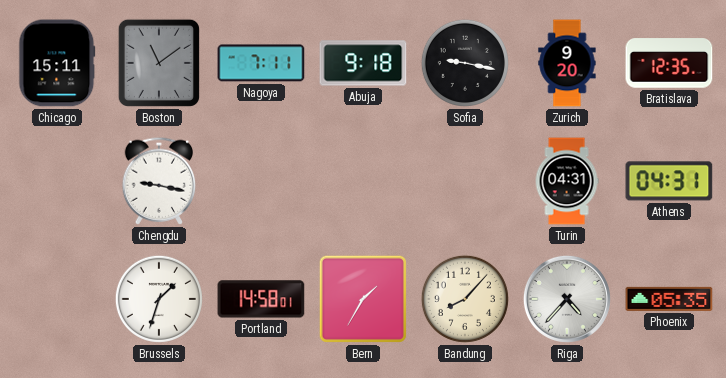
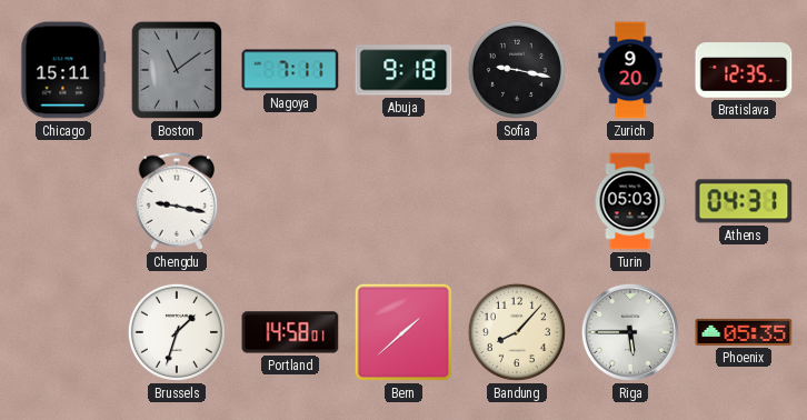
Turin: 04:31 -> 05:03
Bern: 1:35 -> 1:38
Riga: 4:37 -> 5:45
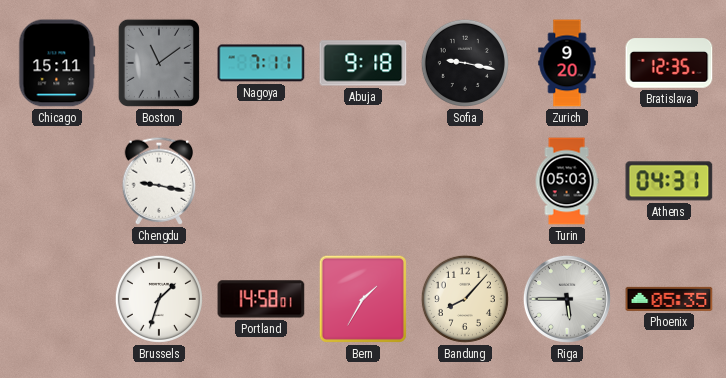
Bern: 1:38 -> 1:35
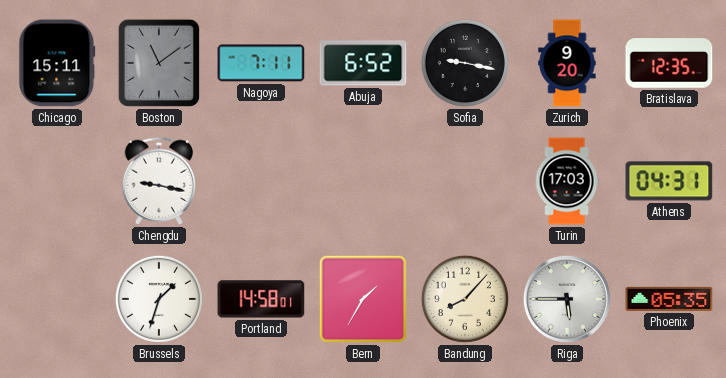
Abuja: 9:18 -> 6:52
Turin: 05:03 -> 17:03
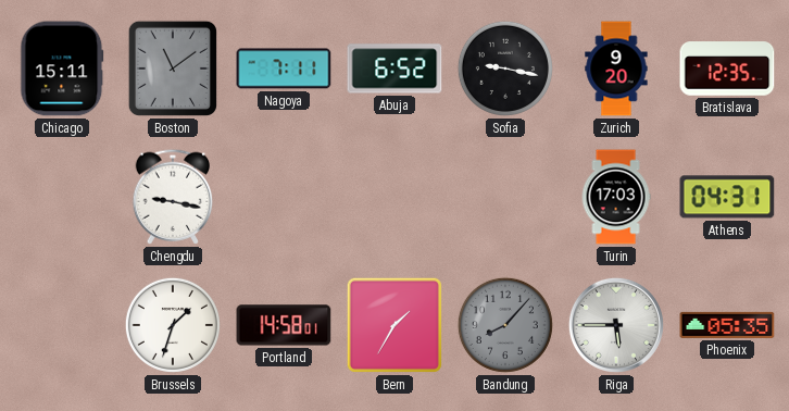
Bandung dial: cream -> grey
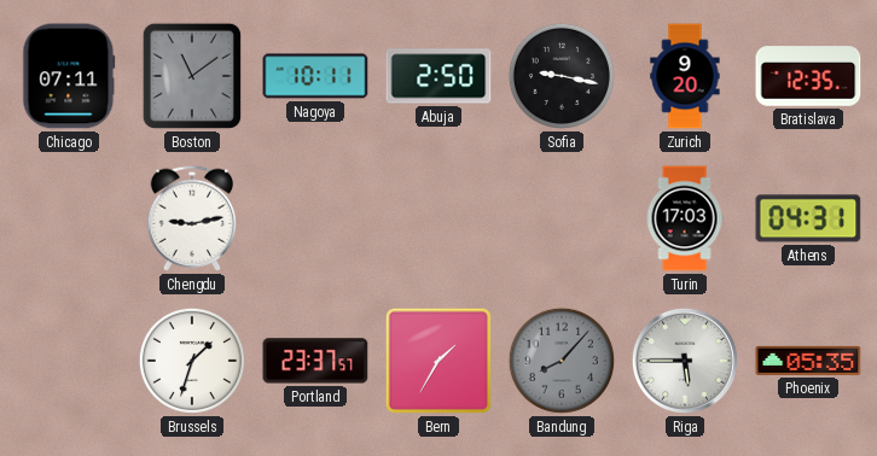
Chicago: 15:11 -> 07:11
Nagoya: 7:11 -> 10:11
Abuja: 6:52 -> 2:50
Chengdu: 9:17 -> 9:13
Portland: 14:58 -> 23:37
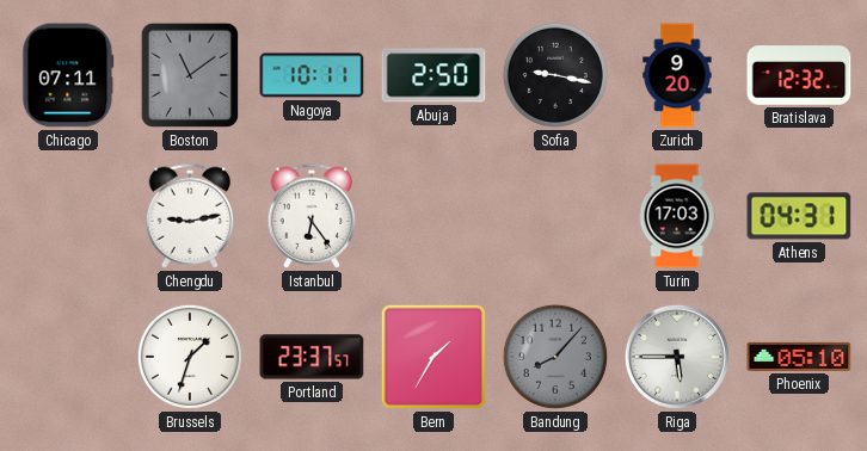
Bratislava: 12:35 -> 12:32
Istanbul: none -> 6:24
Phoenix: 05:35 -> 05:10
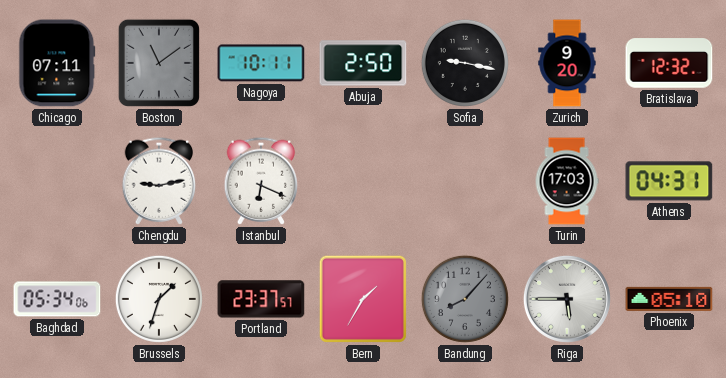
Istanbul: 6:24 -> 6:19
Baghdad: none -> 05:34
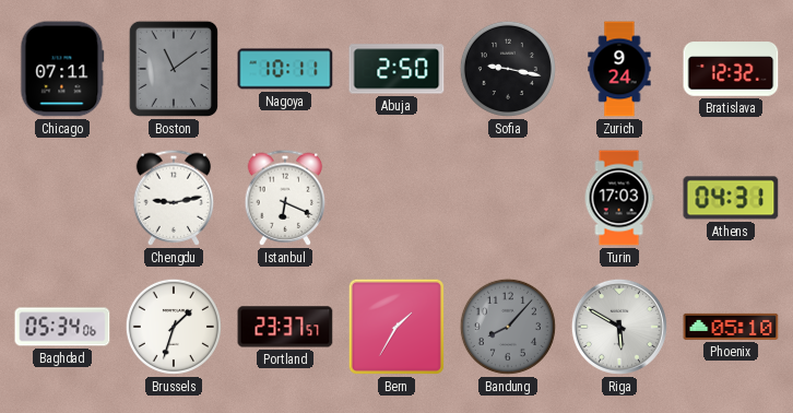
Zurich: 9:20 -> 9:24
Riga: 5:45 -> 5:50
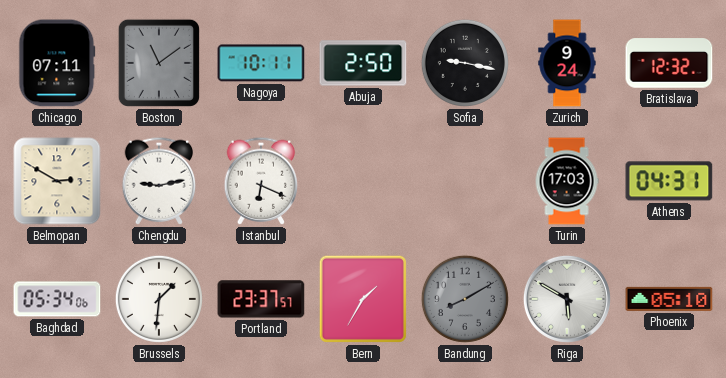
Belmopan: none -> 2:50
Brussels: 1:33 -> 1:31
Bandung: 8:07 -> 8:10
